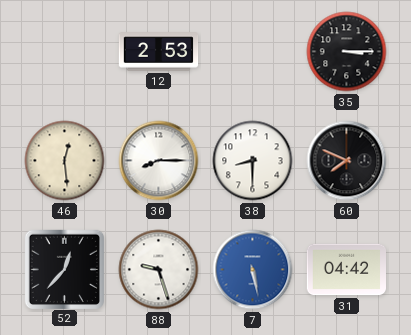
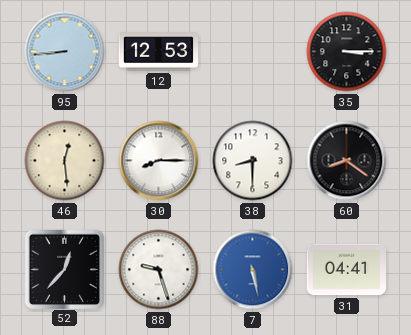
95: none -> 8:44
12: 2:53 -> 12:53
60: 7:49 -> 8:21
31: 04:42 -> 04:41
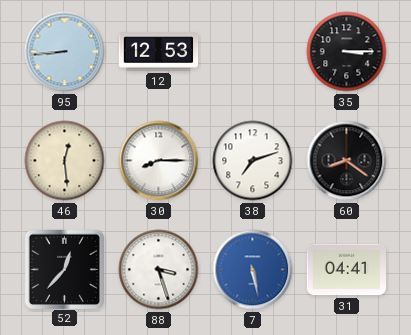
38: 8:30 -> 7:12
88: 9:27 -> 3:27
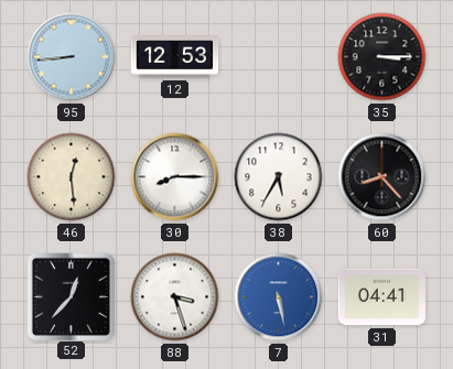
38: 7:12 -> 5:35
60: 8:21 -> 8:23
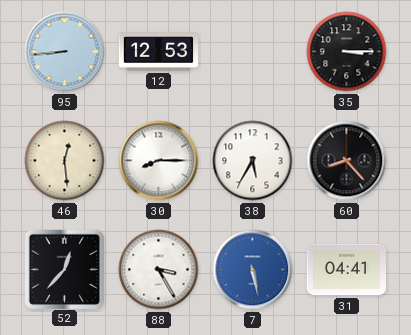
88: 3:27 -> 3:25
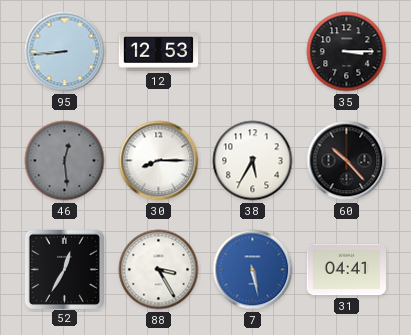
46 dial: cream -> grey
60: 8:23 -> 10:23
52: 12:37 -> 12:35
